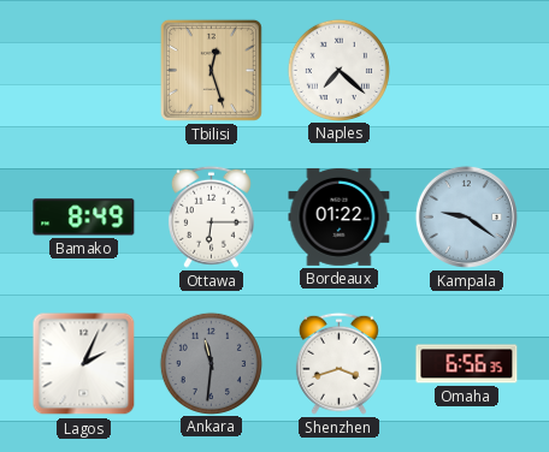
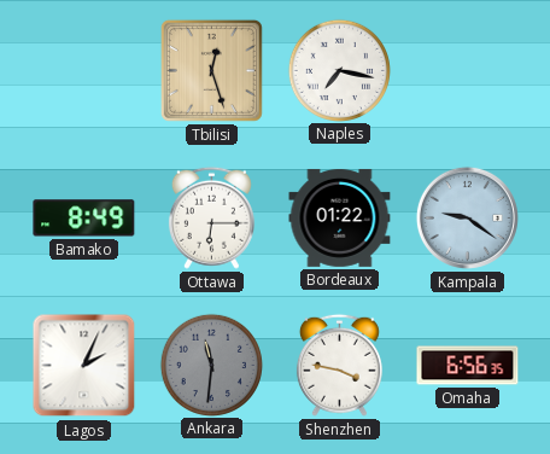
Naples: 7:22 -> 7:17
Shenzhen: 3:42 -> 3:47
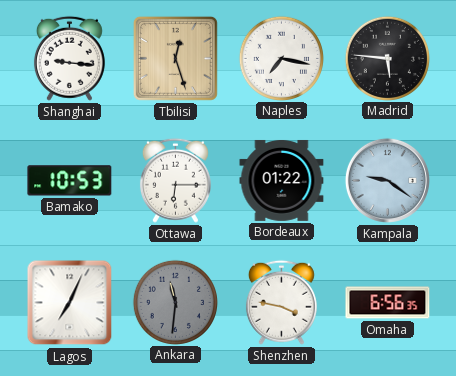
Shanghai: none -> 9:16
Madrid: none -> 5:46
Bamako: 8:49 -> 10:53
Lagos: 2:04 -> 7:04
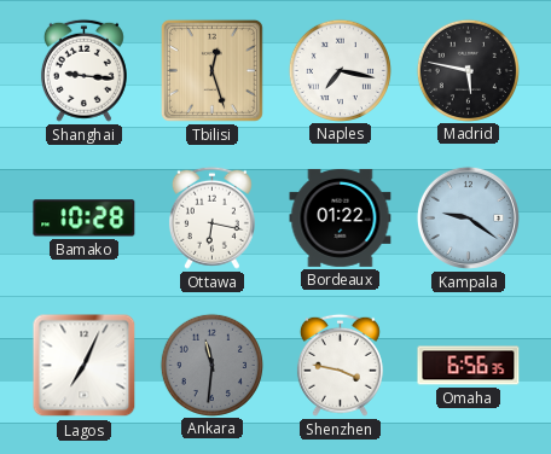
Madrid: 5:46 -> 5:47
Bamako: 10:53 -> 10:28
Ottawa: 6:15 -> 6:17
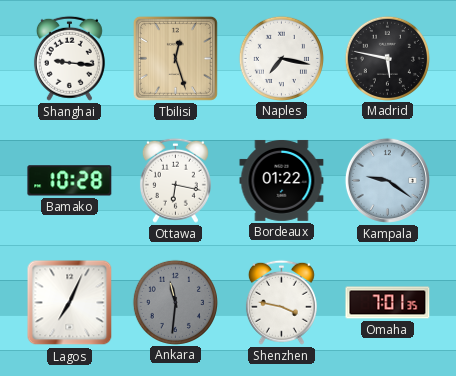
Omaha: 6:56 -> 7:01
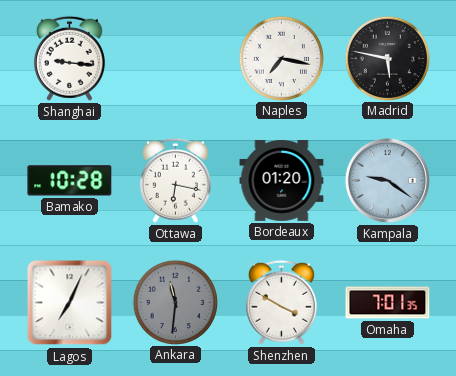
Tbilisi: 12:27 -> none
Bordeaux: 01:22 -> 01:20
Shenzhen: 3:47 -> 3:50
